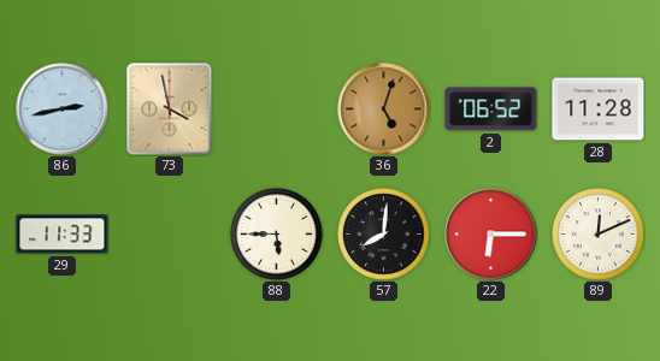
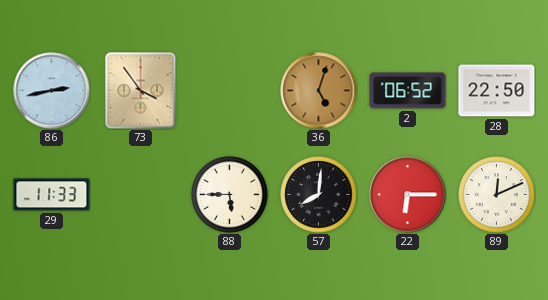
73: 3:58 -> 3:54
28: 11:28 -> 22:50
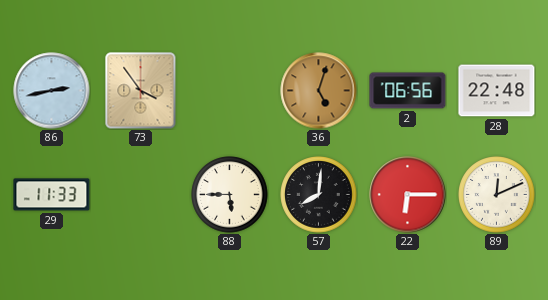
2: 06:52 -> 06:56
28: 22:50 -> 22:48
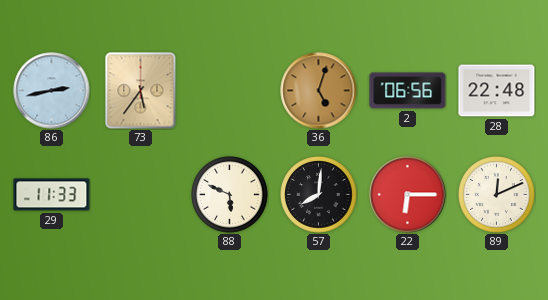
73: 3:54 -> 5:36
88: 5:45 -> 5:49
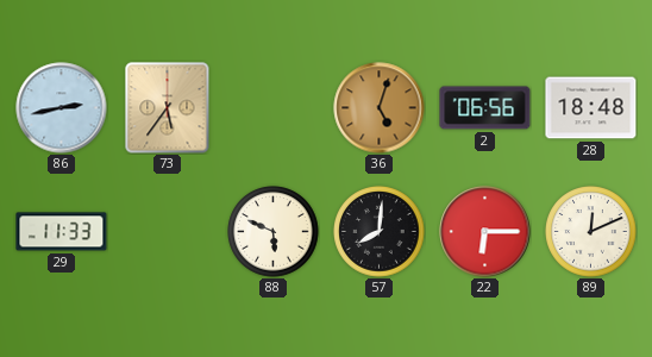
28: 22:48 -> 18:48
